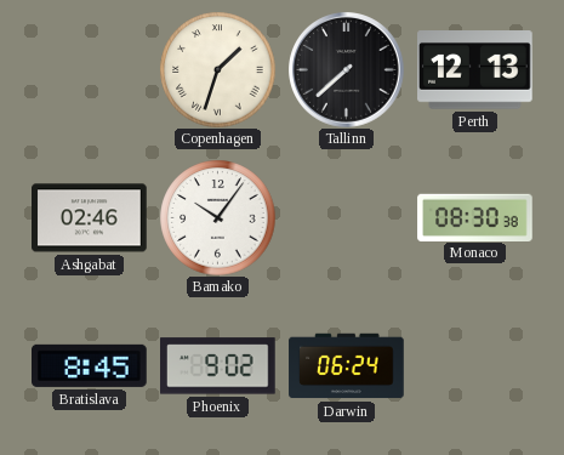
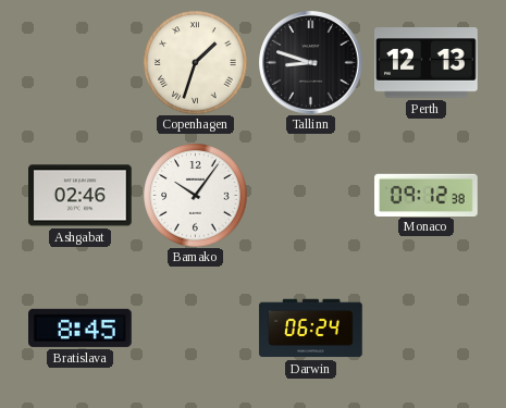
Tallinn: 7:38 -> 8:48
Monaco: 08:30 -> 09:12
Phoenix: 9:02 -> none
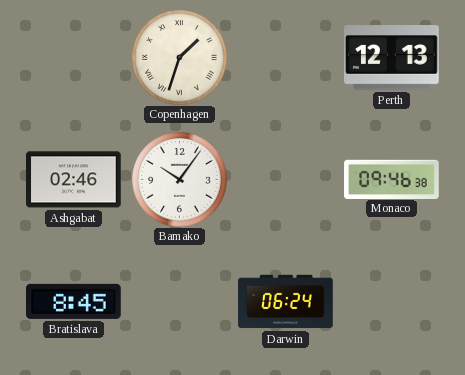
Tallinn: 8:48 -> none
Monaco: 09:12 -> 09:46
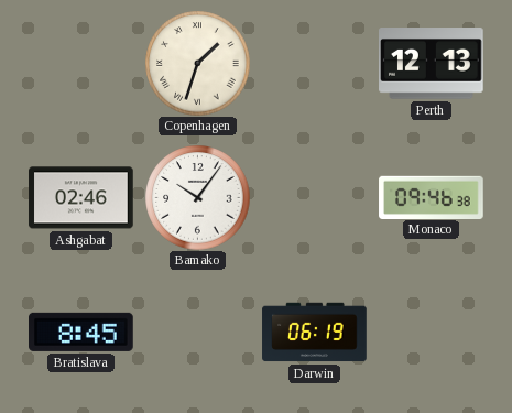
Darwin: 06:24 -> 06:19
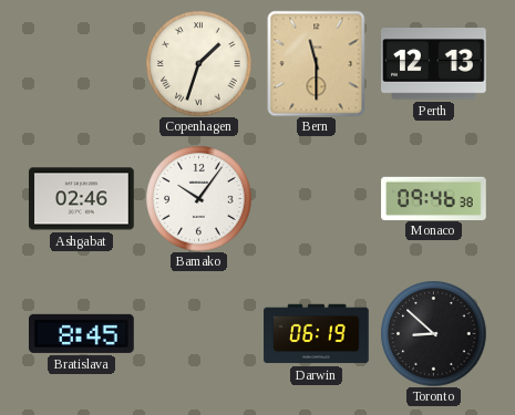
Bern: none -> 11:30
Toronto: none -> 8:52
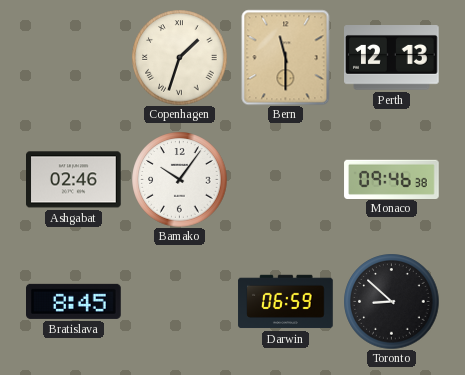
Darwin: 06:19 -> 06:59
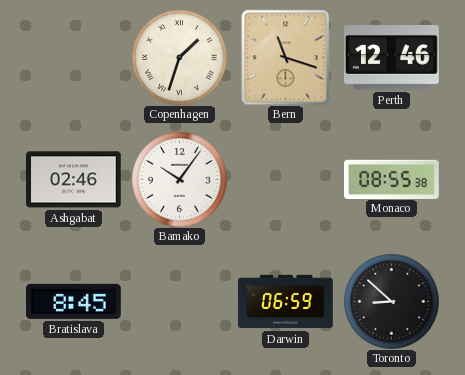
Bern: 11:30 -> 11:18
Perth: 12:13 -> 12:46
Monaco: 09:46 -> 08:55
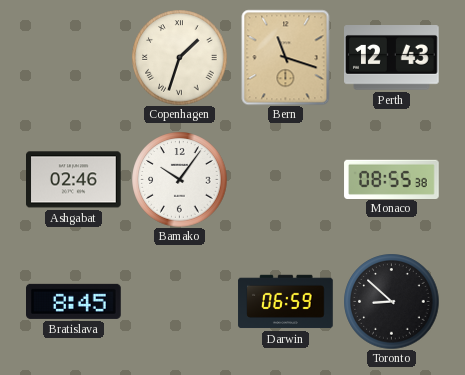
Perth: 12:46 -> 12:43
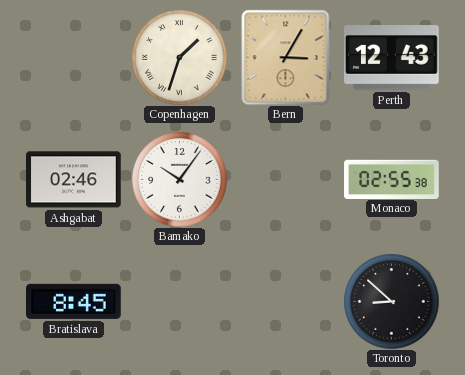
Bern: 11:18 -> 3:05
Monaco: 08:55 -> 02:55
Darwin: 06:59 -> none
